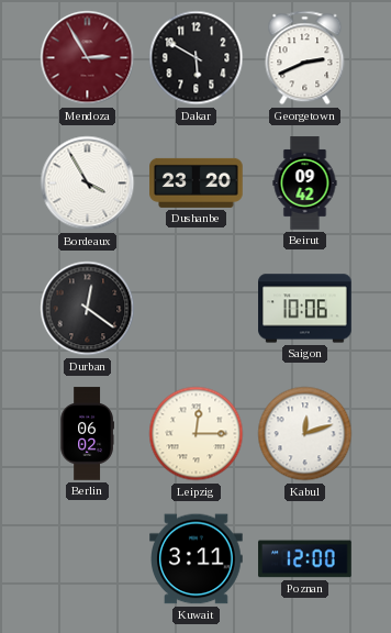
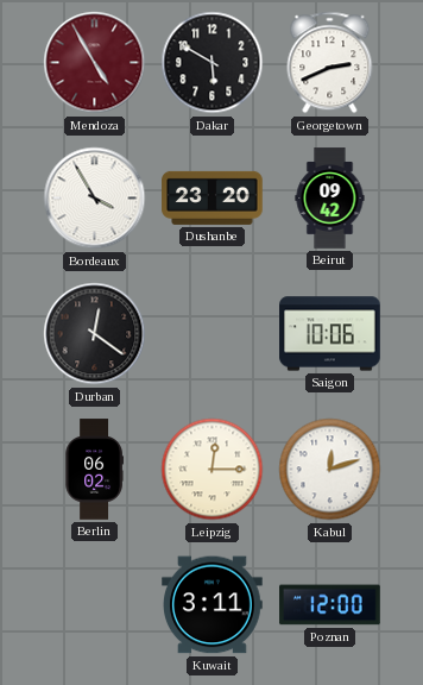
Mendoza: 2:55 -> 4:55
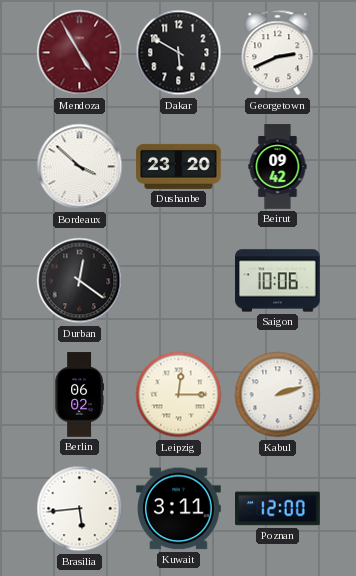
Bordeaux: 3:55 -> 3:52
Kabul: 12:12 -> 2:12
Brasilia: none -> 5:44
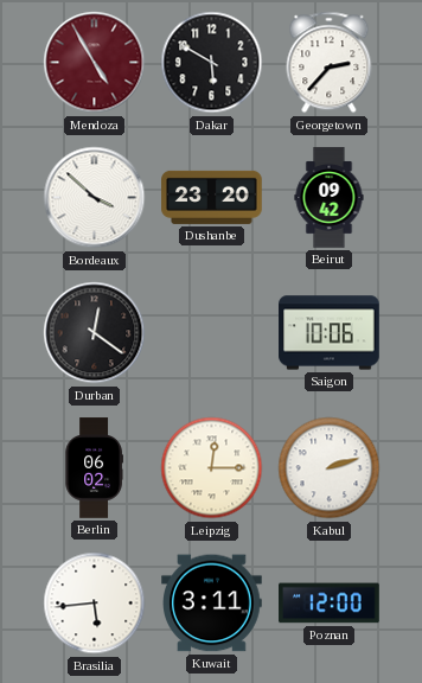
Georgetown: 2:41 -> 2:37
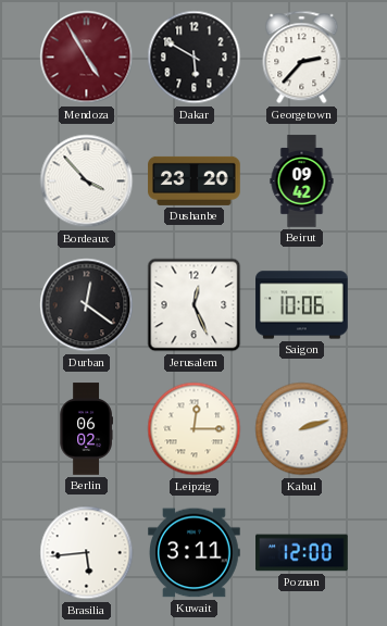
Bordeaux: 3:52 -> 3:53
Jerusalem: none -> 12:26
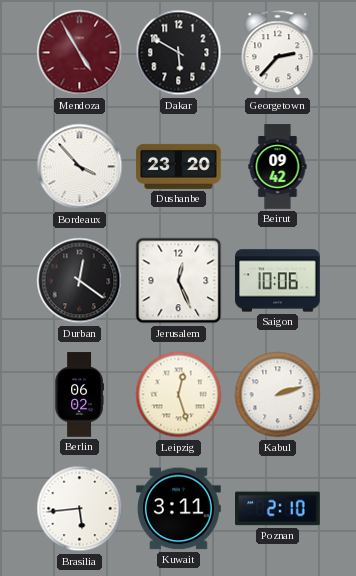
Leipzig: 12:15 -> 12:27
Poznan: 12:00 -> 2:10
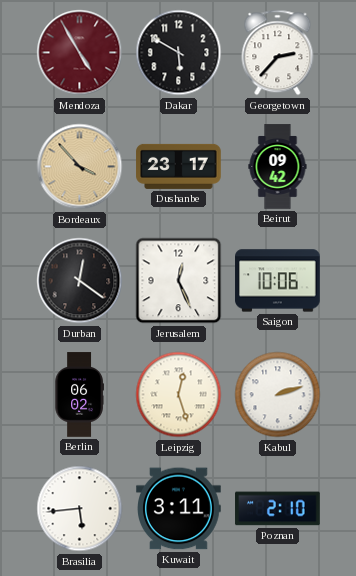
Bordeaux dial: white -> champagne
Dushanbe: 23:20 -> 23:17
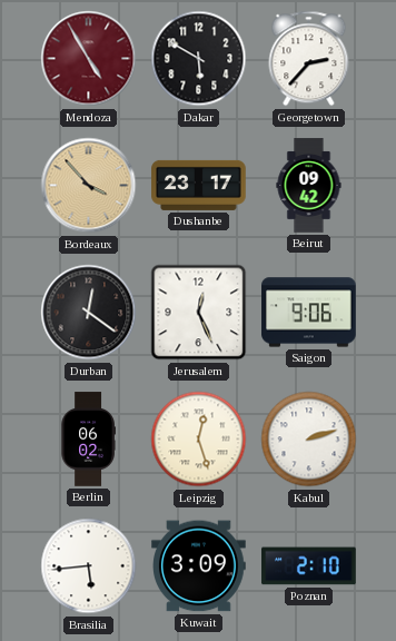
Saigon: 10:06 -> 9:06
Kuwait: 3:11 -> 3:09
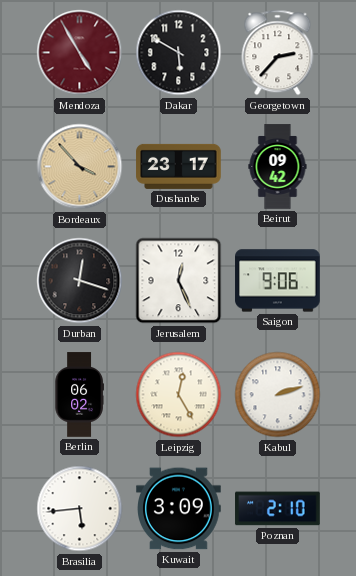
Durban: 12:21 -> 12:18
Leipzig: 12:27 -> 12:25
